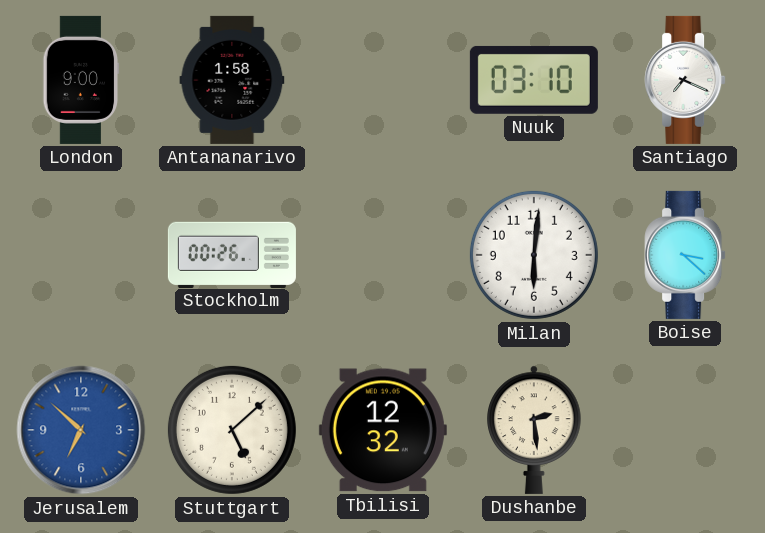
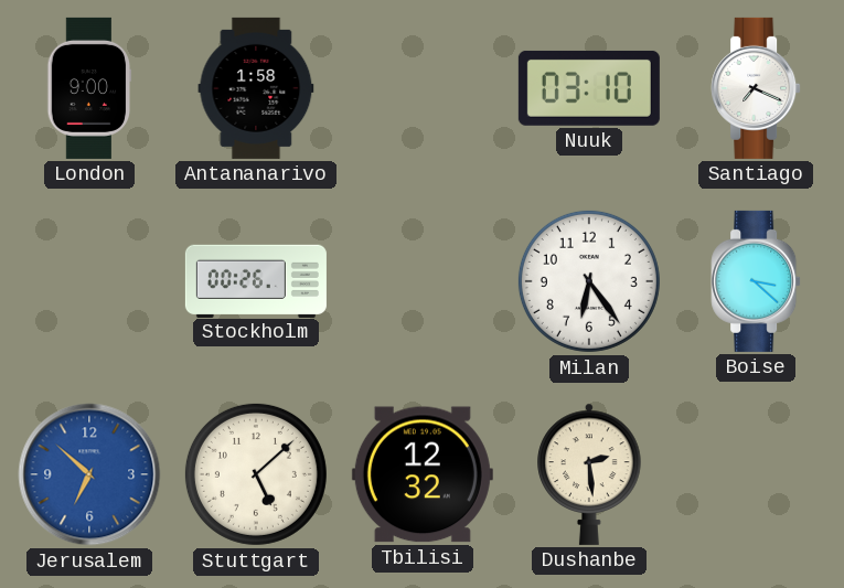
Milan: 6:01 -> 6:24
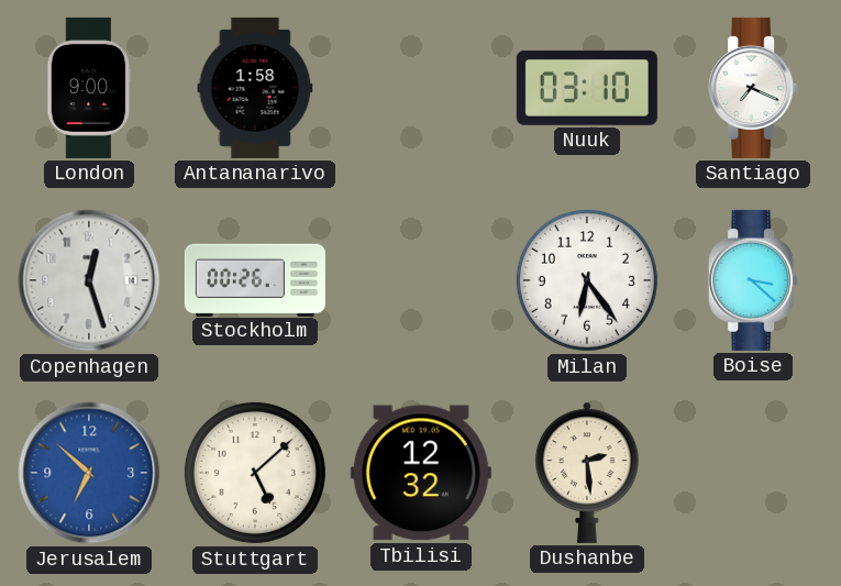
Copenhagen: none -> 12:27
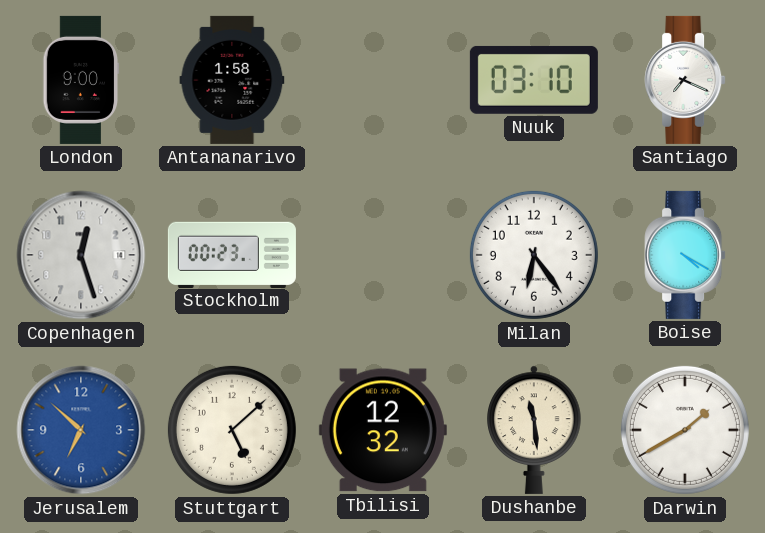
Stockholm: 00:26 -> 00:23
Boise: 3:22 -> 4:20
Dushanbe: 2:29 -> 11:29
Darwin: none -> 1:40
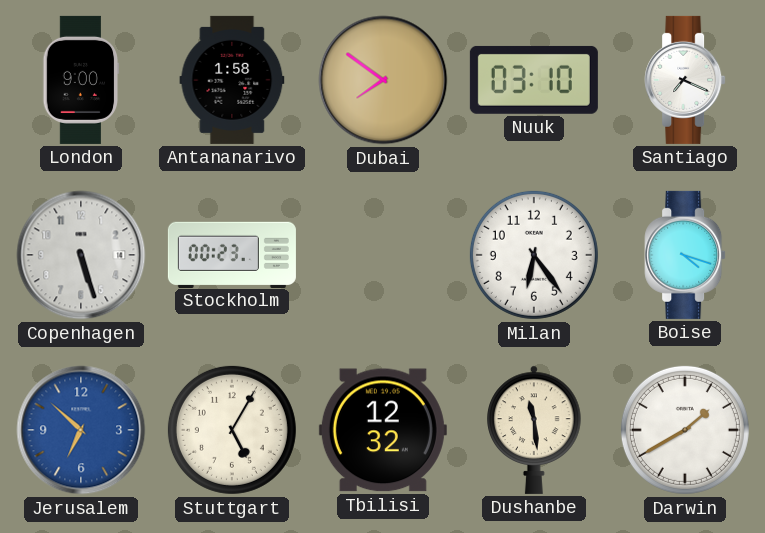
Dubai: none -> 7:51
Copenhagen: 12:27 -> 5:27
Boise: 4:20 -> 4:18
Stuttgart: 5:08 -> 5:05
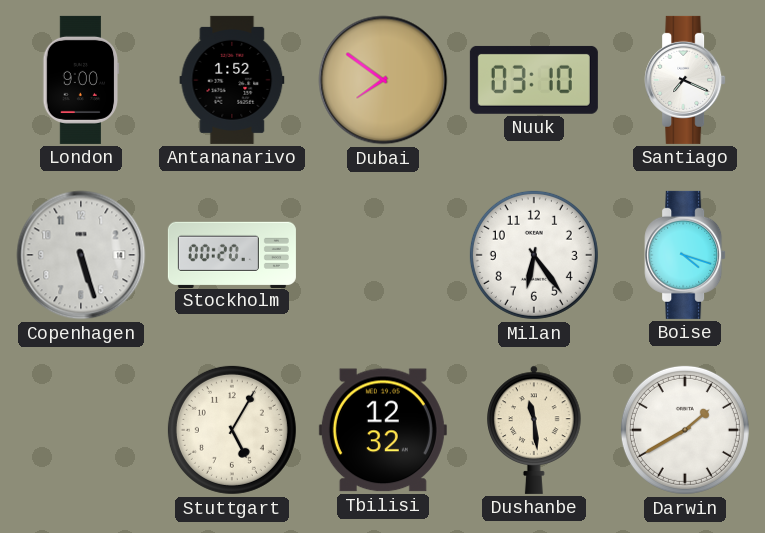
Antananarivo: 1:58 -> 1:52
Stockholm: 00:23 -> 00:20
Jerusalem: 6:52 -> none
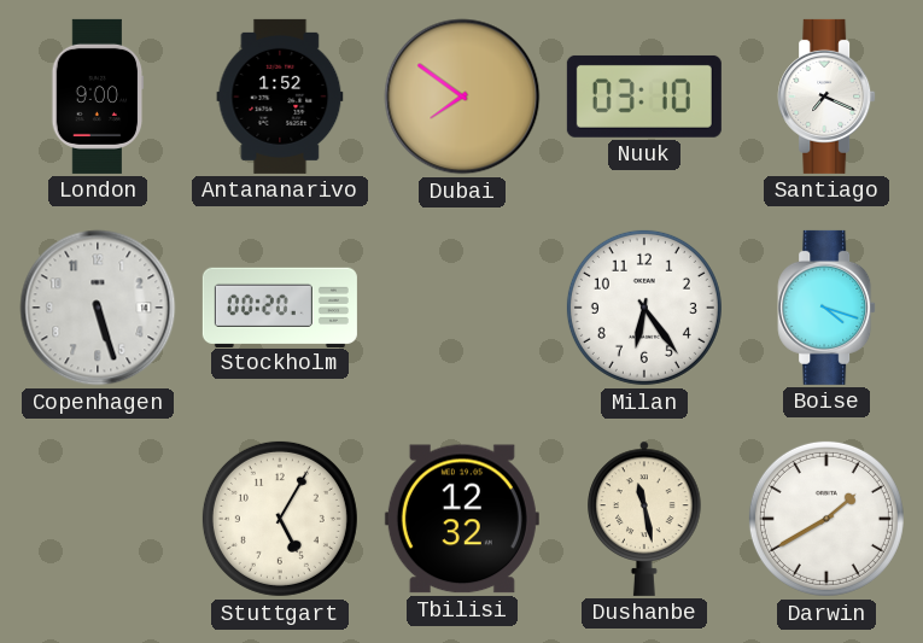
Dushanbe: 11:29 -> 11:28
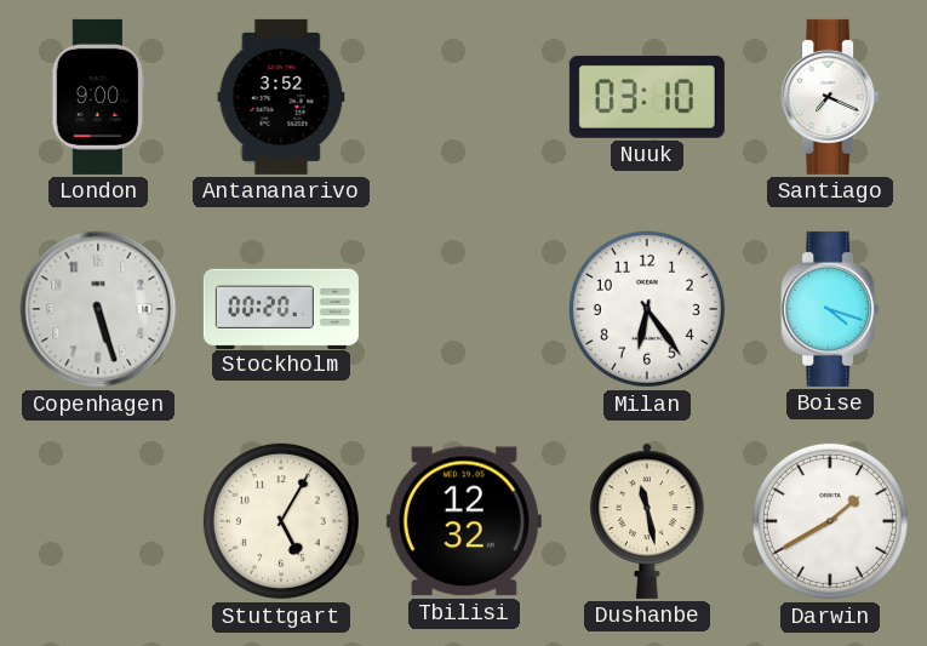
Antananarivo: 1:52 -> 3:52
Dubai: 7:51 -> none
